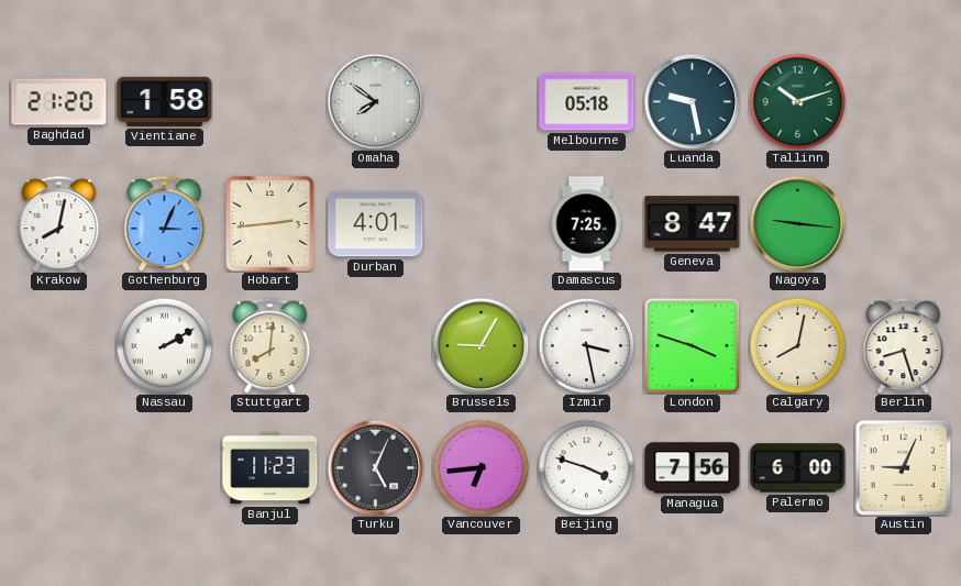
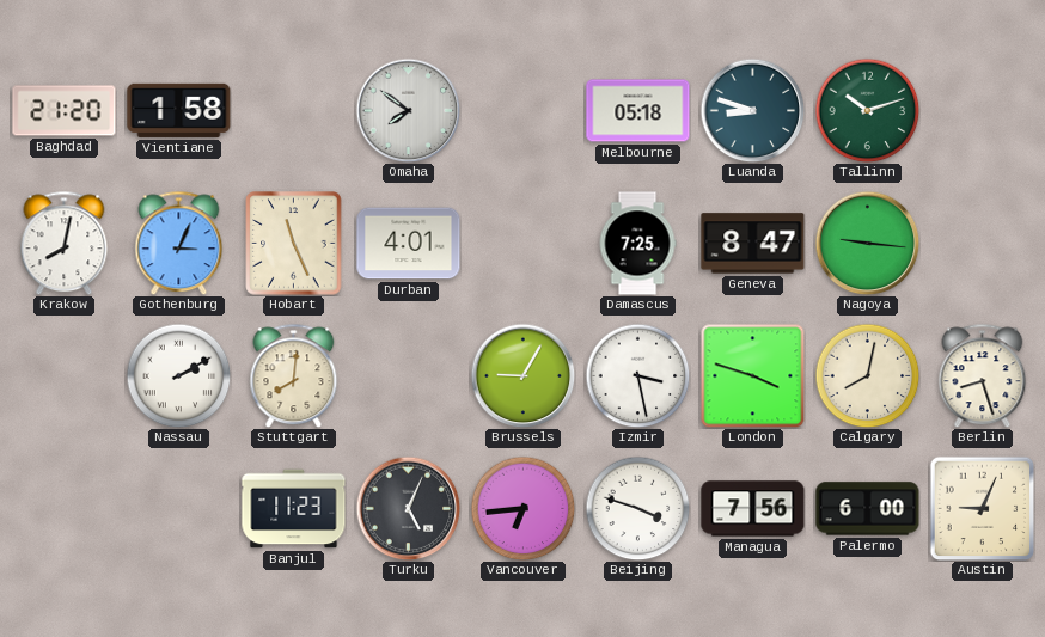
Luanda: 9:28 -> 8:48
Hobart: 2:44 -> 11:26
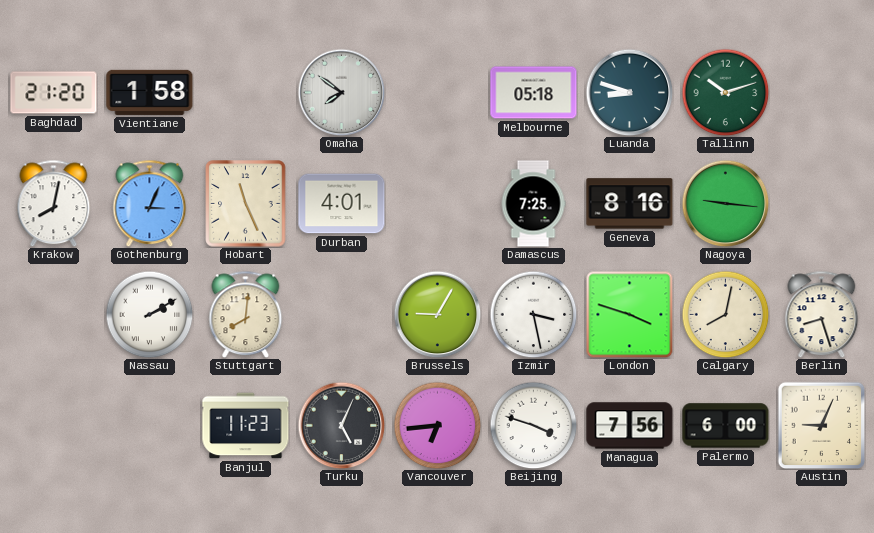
Geneva: 8:47 -> 8:16
